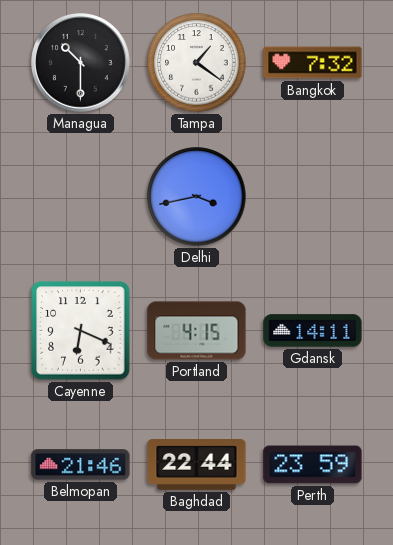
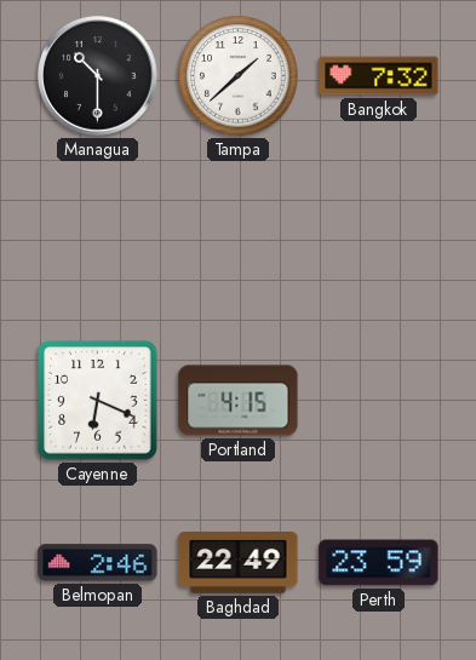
Tampa: 1:21 -> 1:38
Delhi: 3:43 -> none
Gdansk: 14:11 -> none
Belmopan: 21:46 -> 2:46
Baghdad: 22:44 -> 22:49
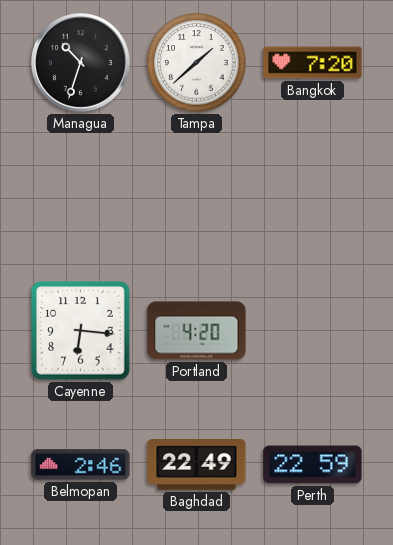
Managua: 10:30 -> 10:33
Bangkok: 7:32 -> 7:20
Cayenne: 6:19 -> 6:16
Portland: 4:15 -> 4:20
Perth: 23:59 -> 22:59
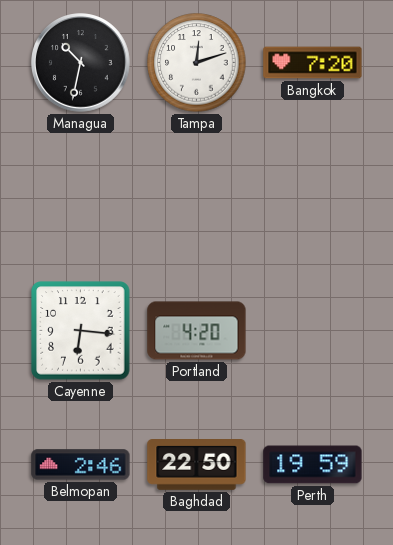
Managua: 10:33 -> 10:32
Tampa: 1:38 -> 12:12
Baghdad: 22:49 -> 22:50
Perth: 22:59 -> 19:59
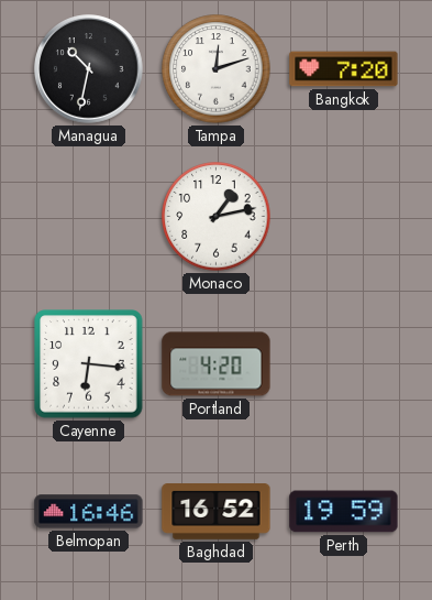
Monaco: none -> 1:13
Belmopan: 2:46 -> 16:46
Baghdad: 22:50 -> 16:52
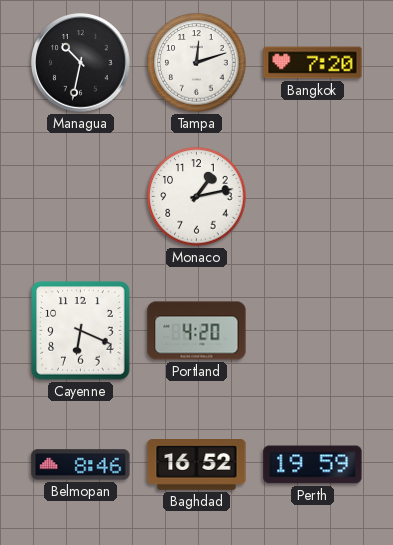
Cayenne: 6:16 -> 6:19
Belmopan: 16:46 -> 8:46
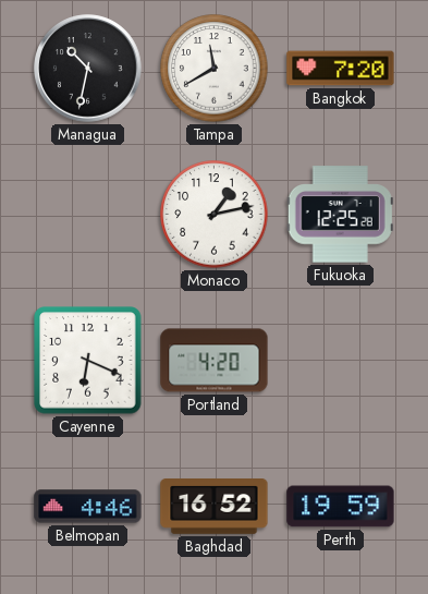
Tampa: 12:12 -> 11:40
Fukuoka: none -> 12:25
Belmopan: 8:46 -> 4:46
